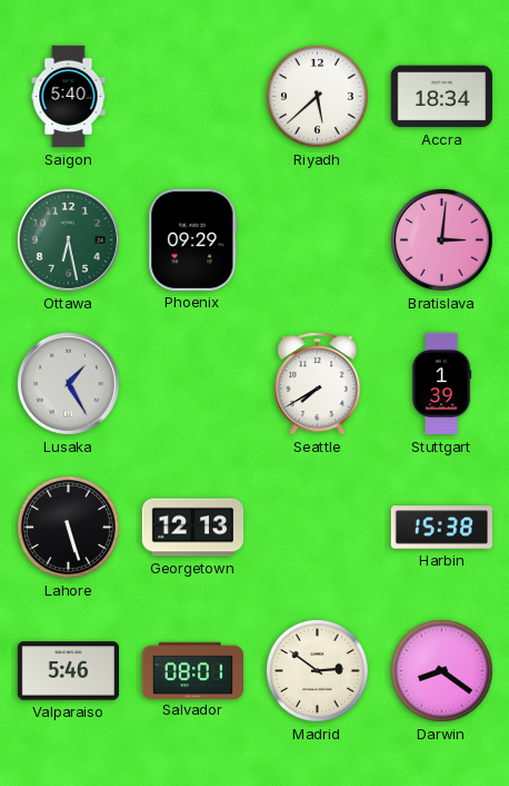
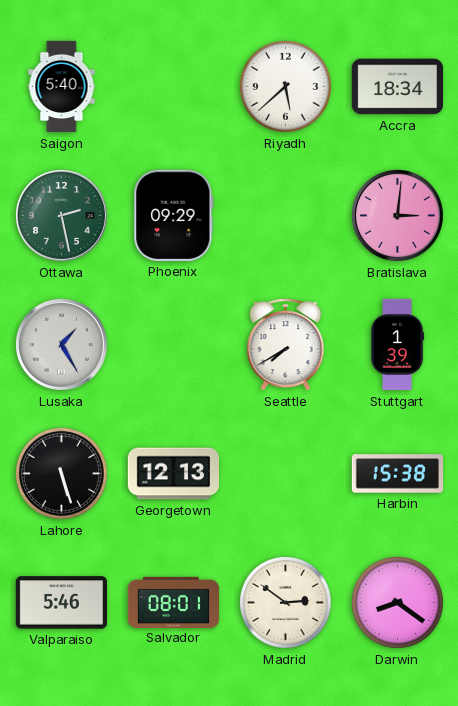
Ottawa: 6:28 -> 2:28
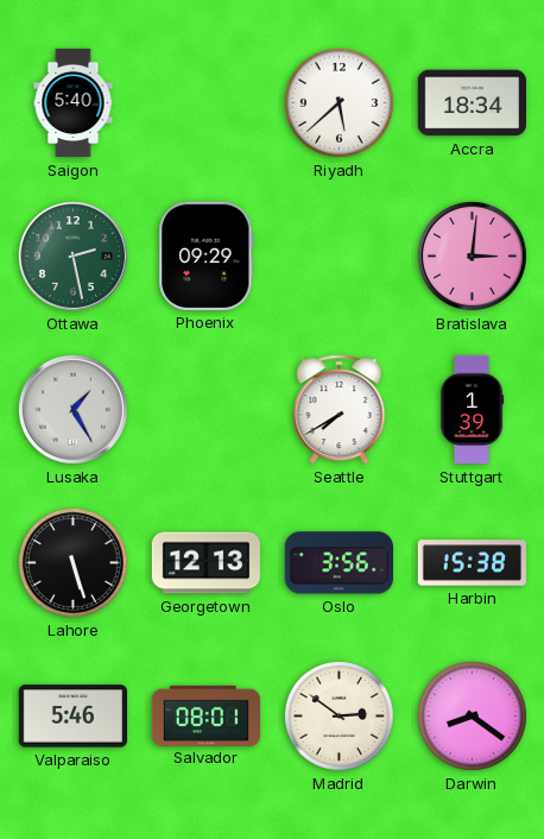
Oslo: none -> 3:56
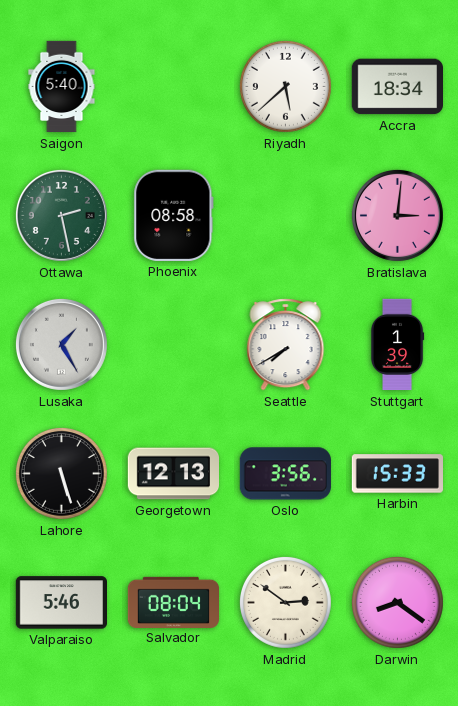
Phoenix: 09:29 -> 08:58
Harbin: 15:38 -> 15:33
Salvador: 08:01 -> 08:04
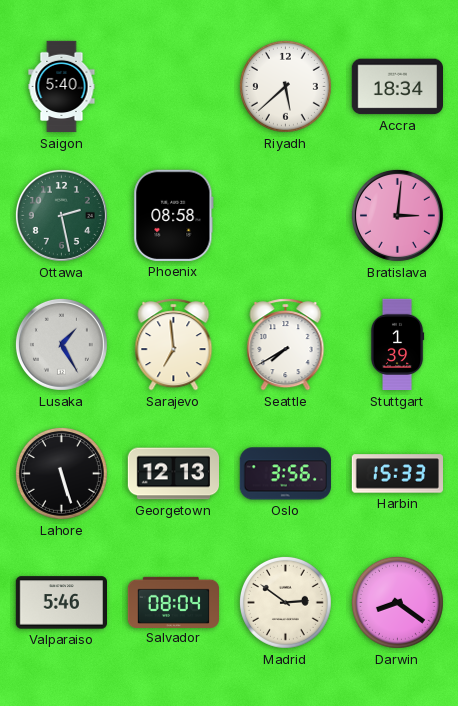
Sarajevo: none -> 6:59
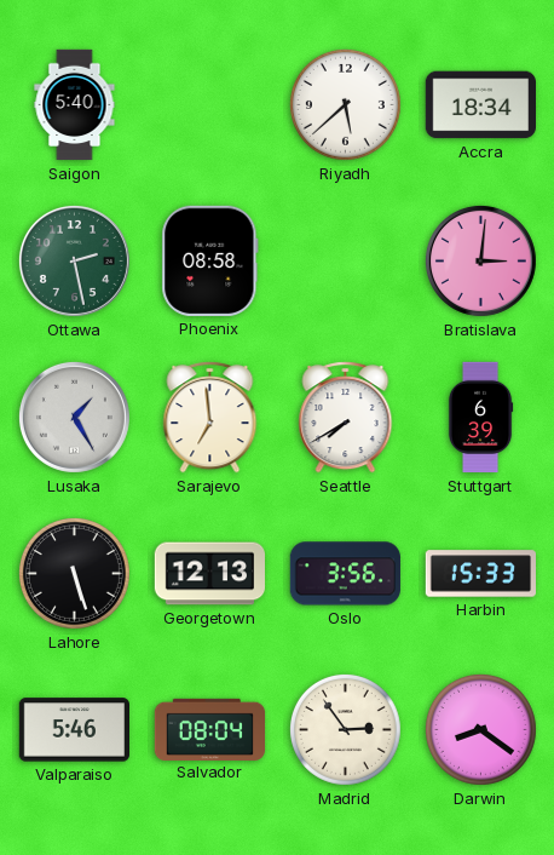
Stuttgart: 1:39 -> 6:39
Madrid: 2:51 -> 2:54
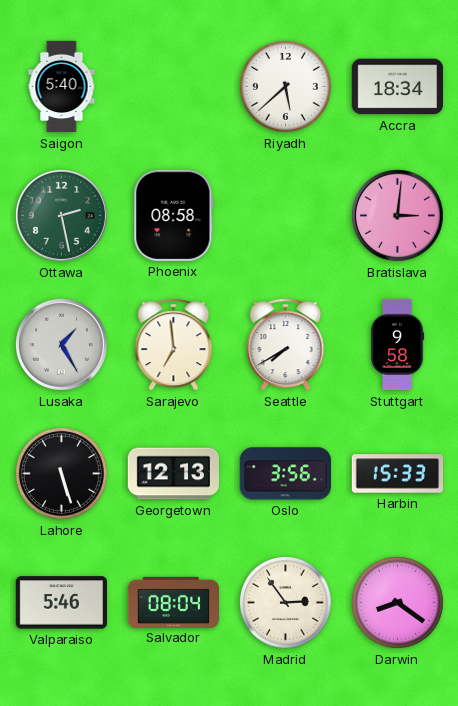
Stuttgart: 6:39 -> 9:58
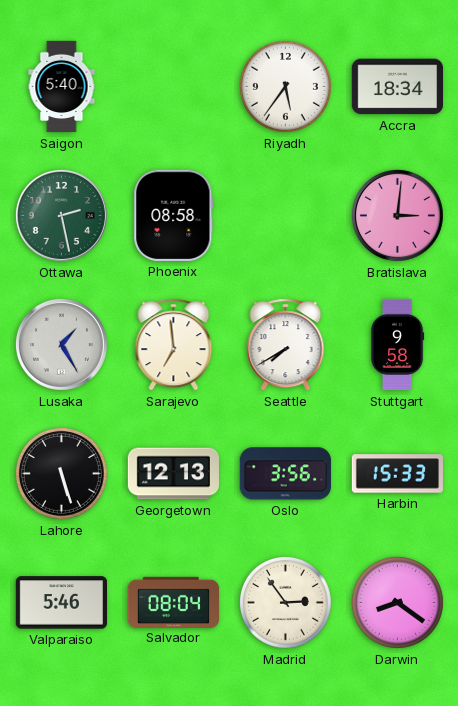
Riyadh: 5:38 -> 5:36
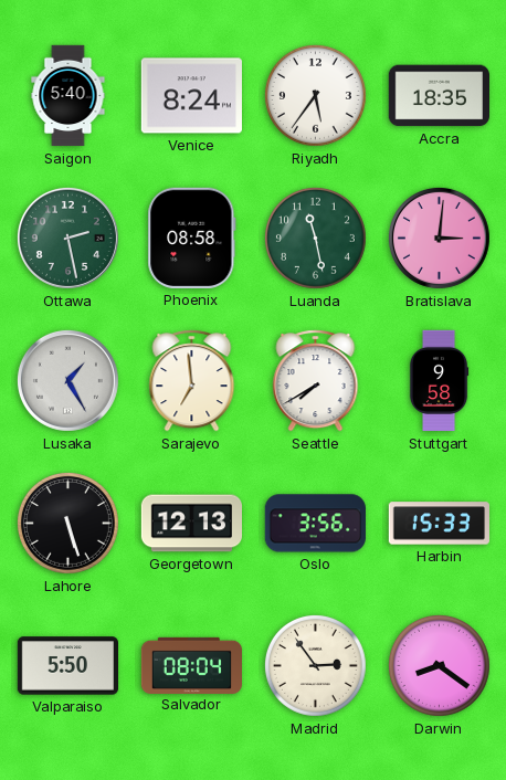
Venice: none -> 8:24
Accra: 18:34 -> 18:35
Luanda: none -> 11:28
Valparaiso: 5:46 -> 5:50
